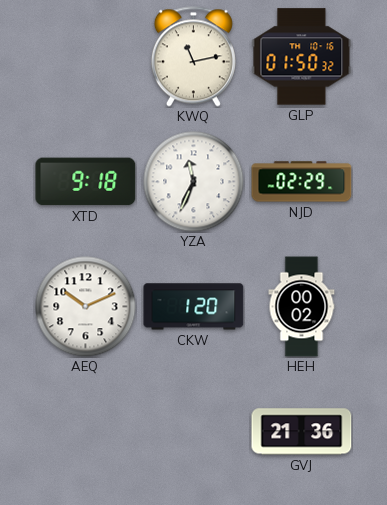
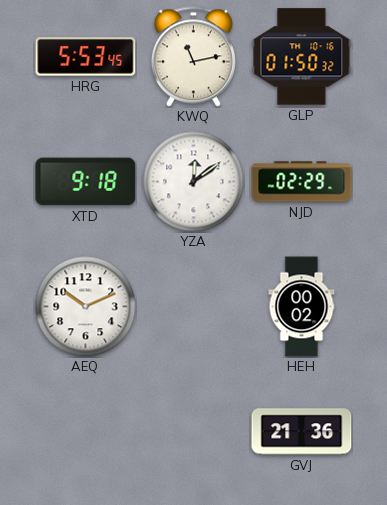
HRG: none -> 5:53
YZA: 11:34 -> 12:09
CKW: 1:20 -> none
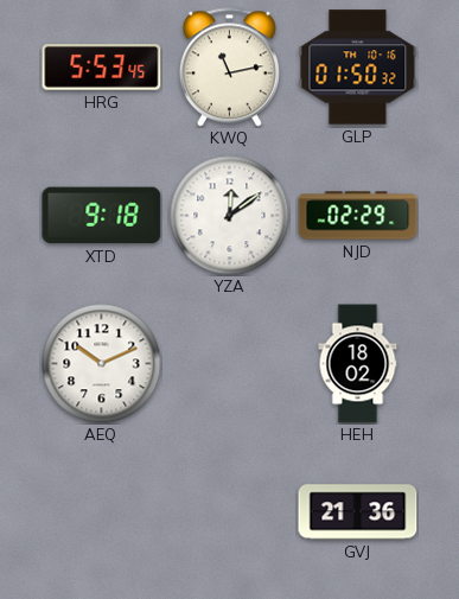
HEH: 00:02 -> 18:02
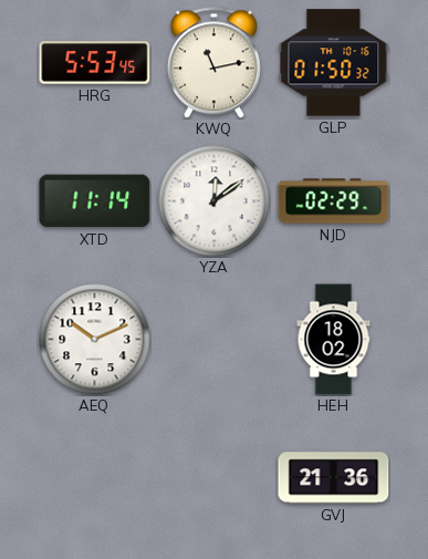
XTD: 9:18 -> 11:14
